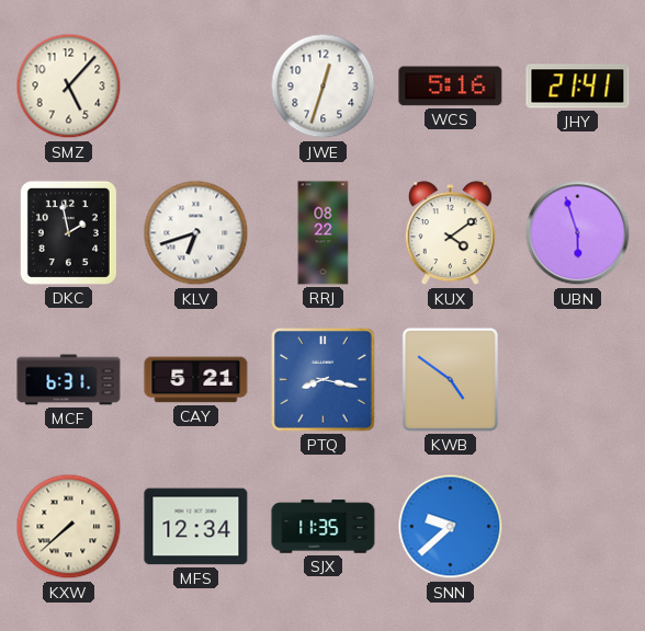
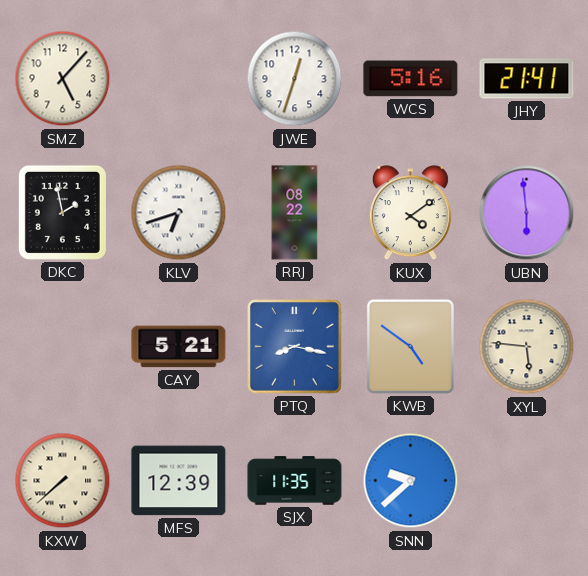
UBN: 5:57 -> 5:59
MCF: 6:31 -> none
XYL: none -> 5:46
MFS: 12:34 -> 12:39
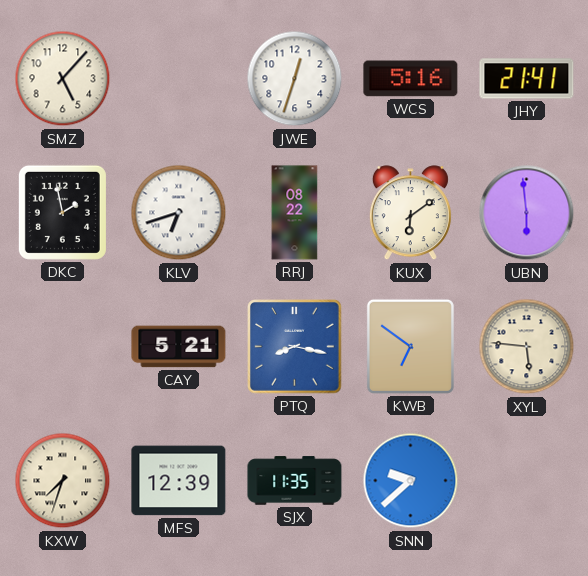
KUX: 4:09 -> 6:09
KWB: 4:51 -> 6:51
KXW: 7:38 -> 7:33
